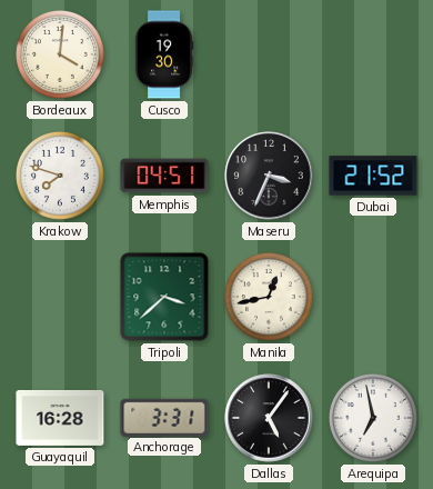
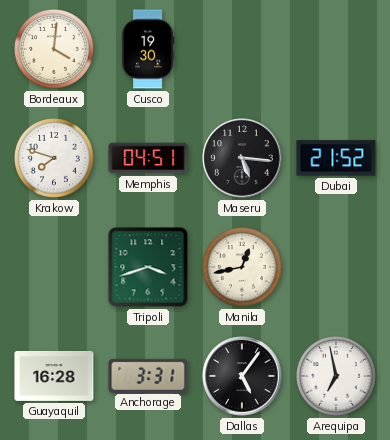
Maseru: 3:34 -> 5:16
Tripoli: 3:38 -> 3:42
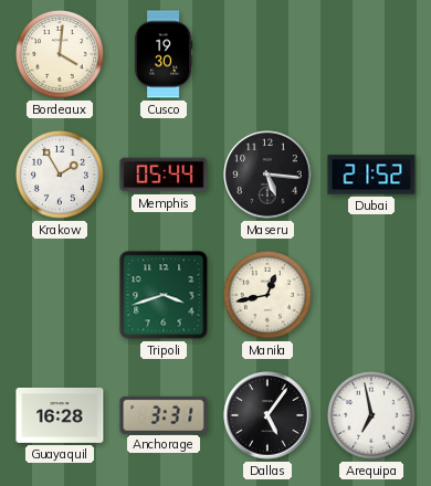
Krakow: 7:48 -> 1:55
Memphis: 04:51 -> 05:44
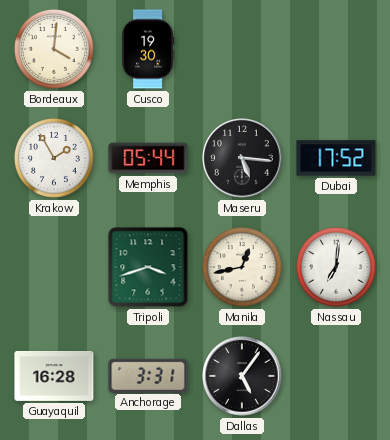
Dubai: 21:52 -> 17:52
Nassau: none -> 7:01
Arequipa: 6:58 -> none
